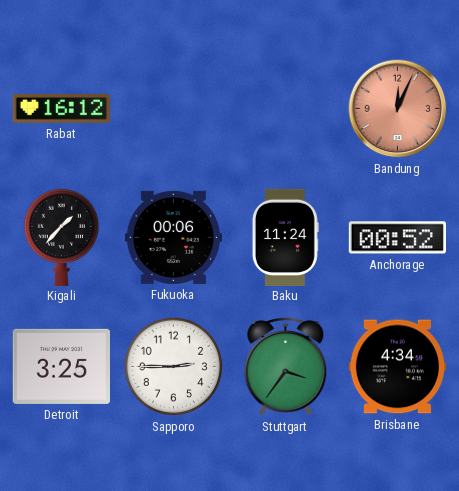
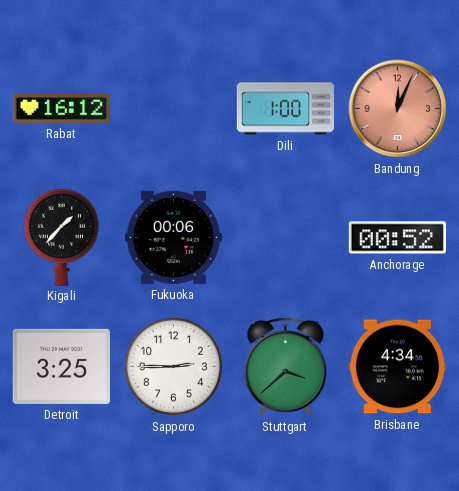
Dili: none -> 1:00
Baku: 11:24 -> none
Stuttgart: 3:36 -> 3:38
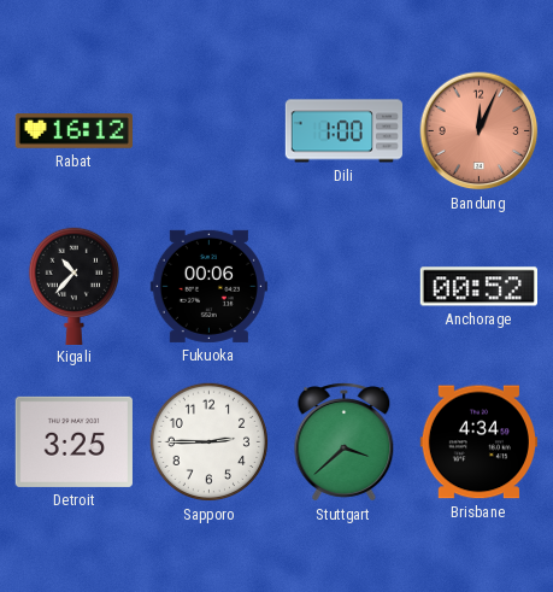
Kigali: 1:37 -> 10:37
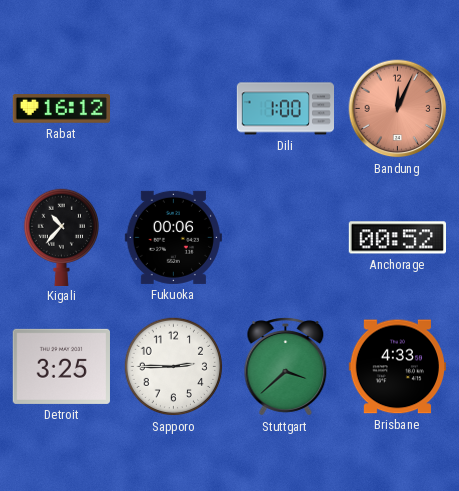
Brisbane: 4:34 -> 4:33
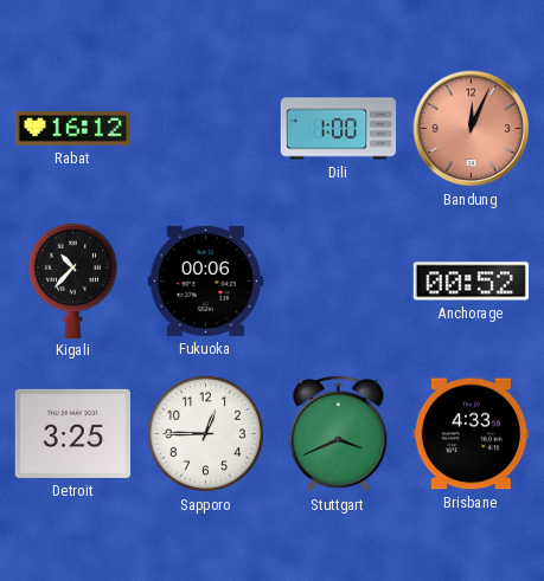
Sapporo: 2:45 -> 12:45
Stuttgart: 3:38 -> 3:41
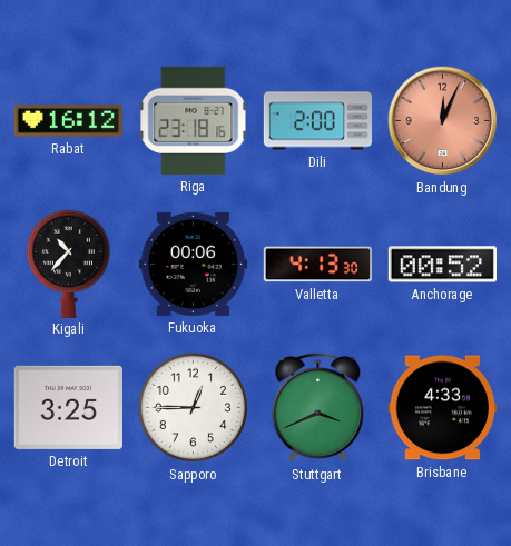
Riga: none -> 23:18
Dili: 1:00 -> 2:00
Valletta: none -> 4:13
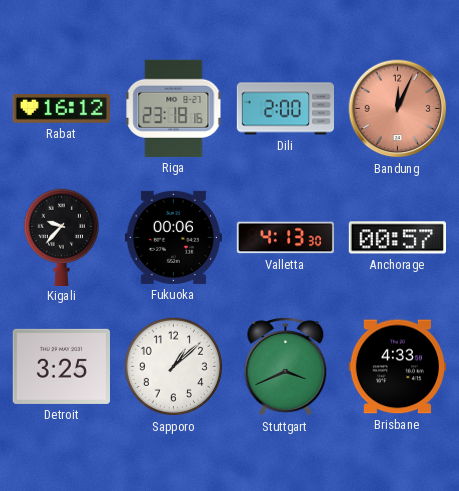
Kigali: 10:37 -> 9:37
Anchorage: 00:52 -> 00:57
Sapporo: 12:45 -> 1:08
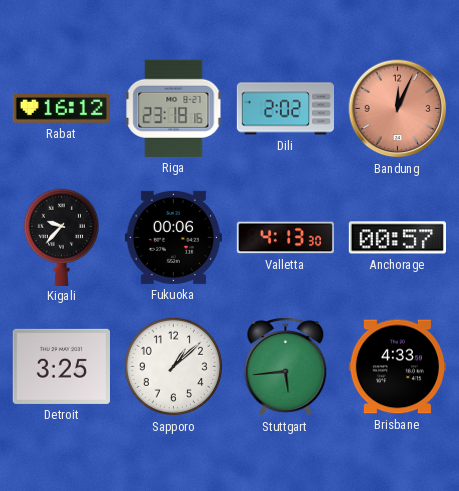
Dili: 2:00 -> 2:02
Stuttgart: 3:41 -> 5:44
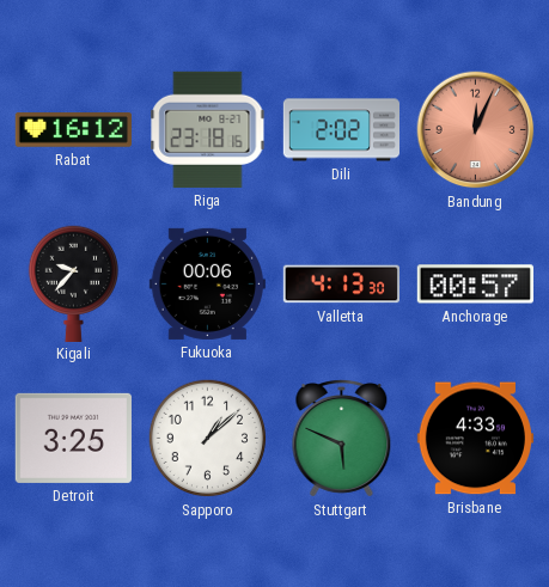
Stuttgart: 5:44 -> 5:49
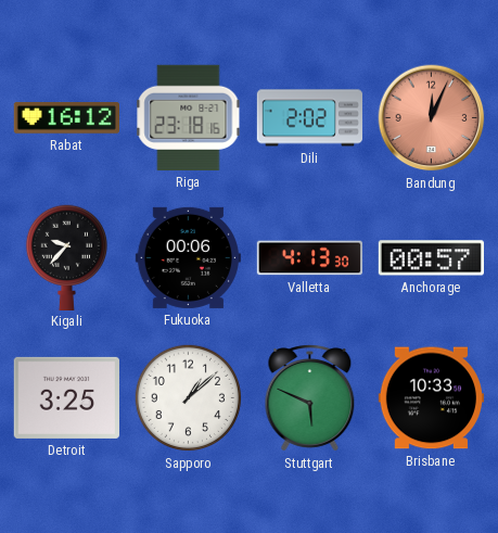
Brisbane: 4:33 -> 10:33
